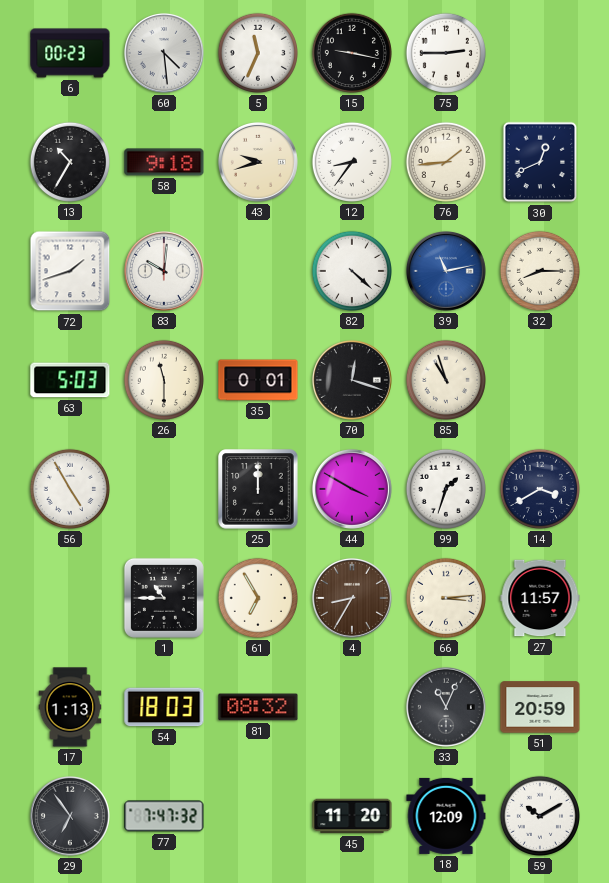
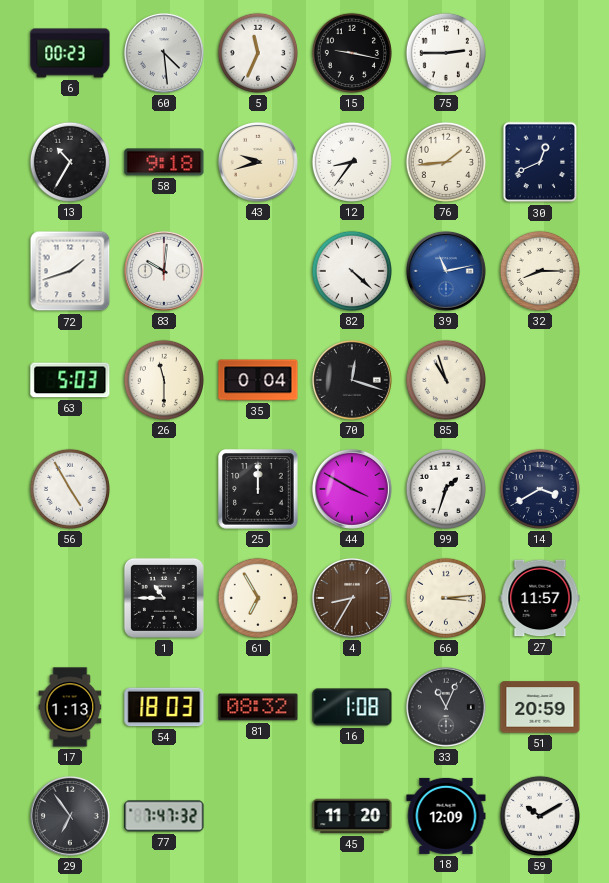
35: 0:01 -> 0:04
16: none -> 1:08
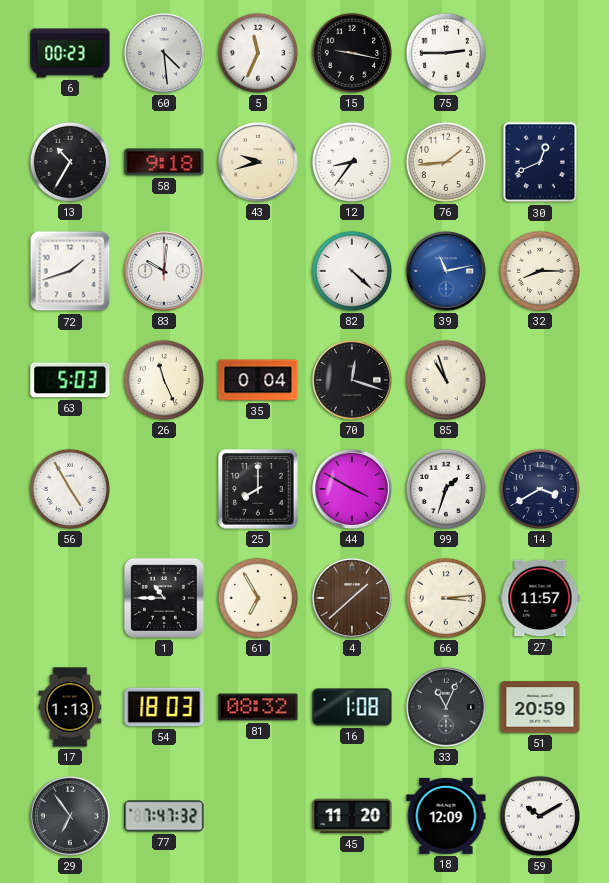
26: 11:30 -> 11:26
25: 12:00 -> 8:00
4: 8:35 -> 1:38
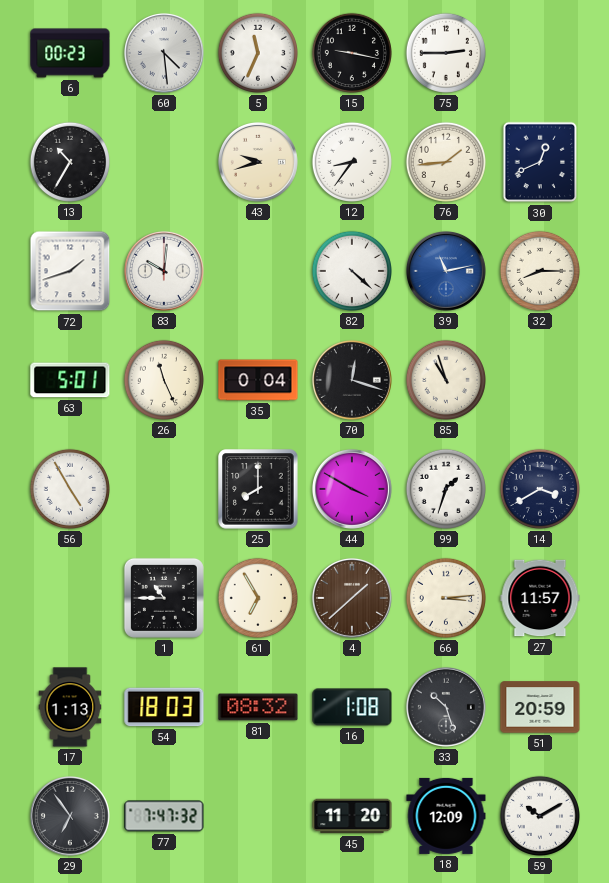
58: 9:18 -> none
63: 5:03 -> 5:01
33: 11:04 -> 10:27
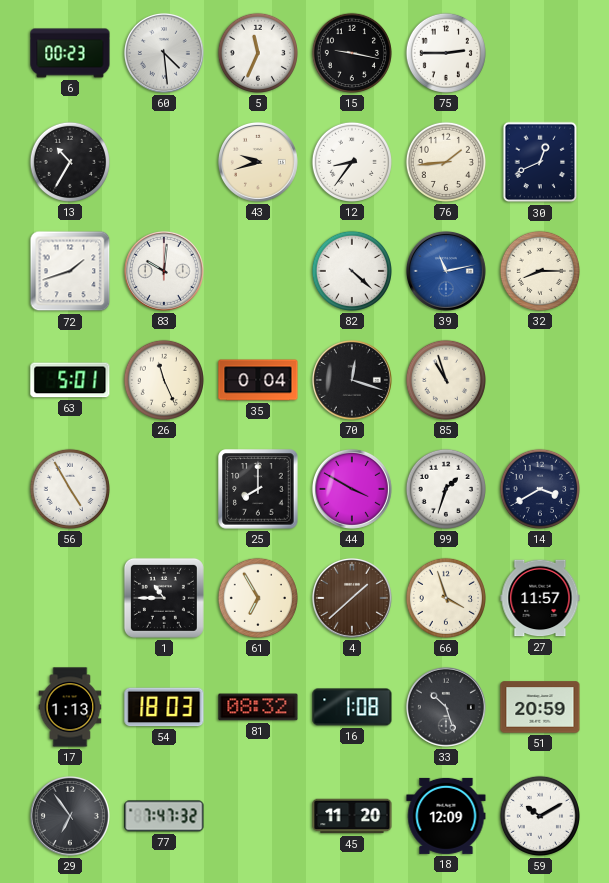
66: 3:14 -> 3:57
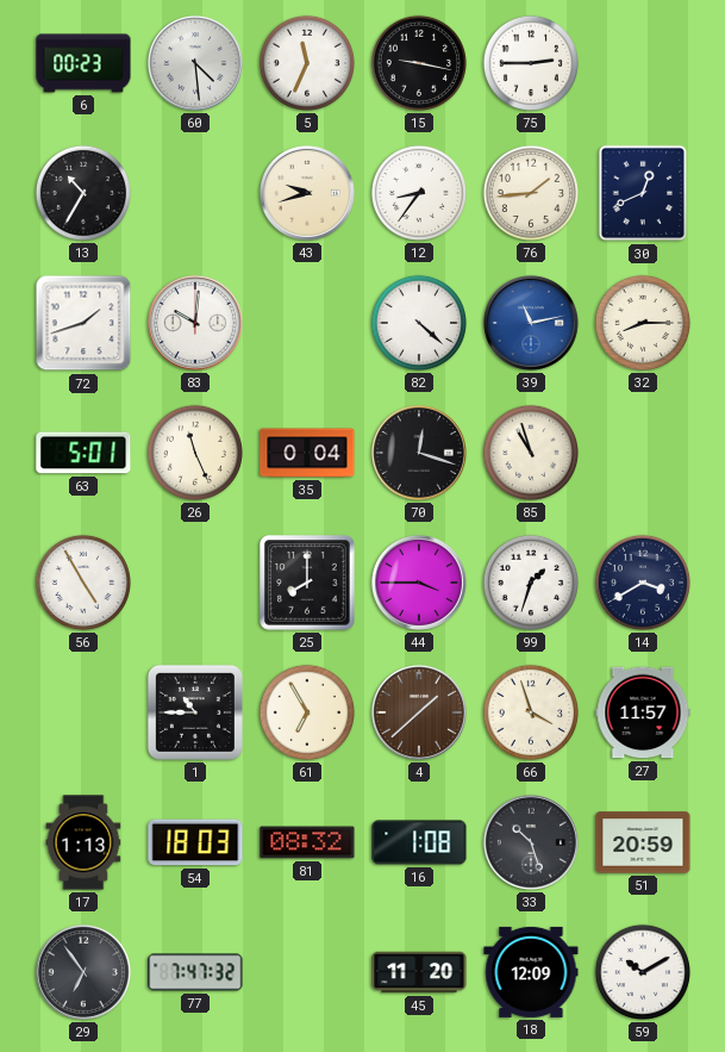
44: 3:50 -> 3:45
